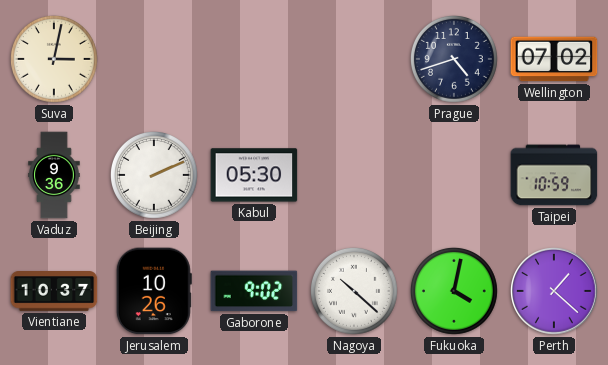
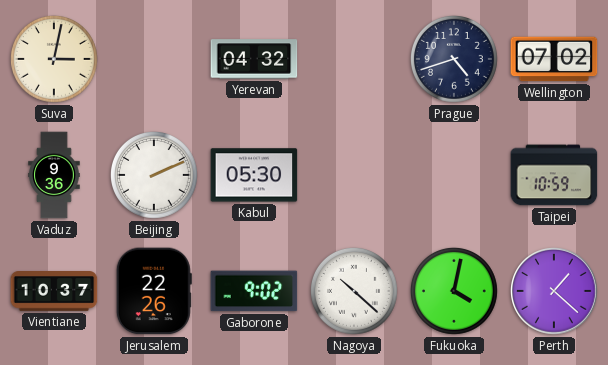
Yerevan: none -> 04:32
Jerusalem: 10:26 -> 22:26
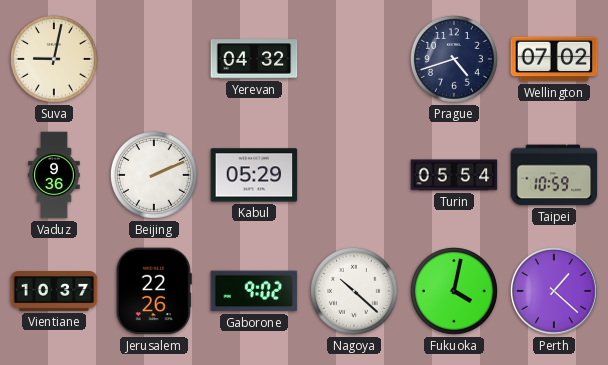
Suva: 3:02 -> 9:02
Kabul: 05:30 -> 05:29
Turin: none -> 05:54
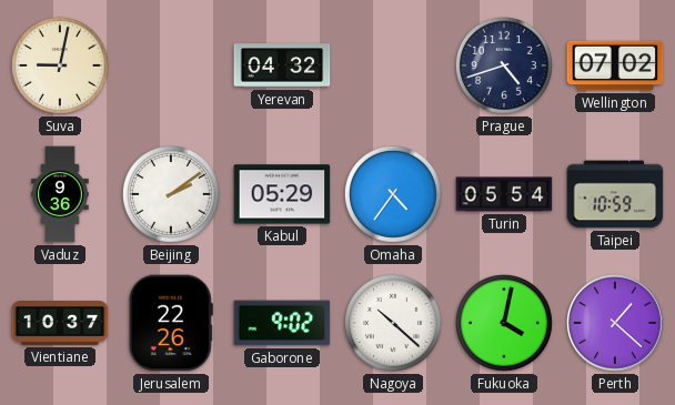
Beijing: 2:11 -> 2:09
Omaha: none -> 4:36
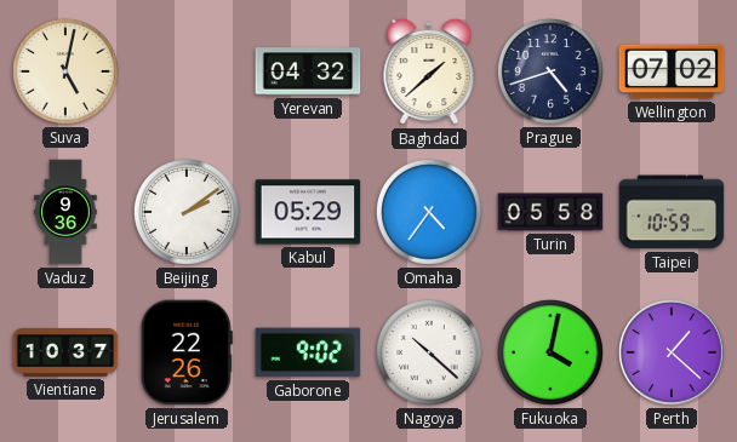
Suva: 9:02 -> 5:02
Baghdad: none -> 1:38
Turin: 05:54 -> 05:58
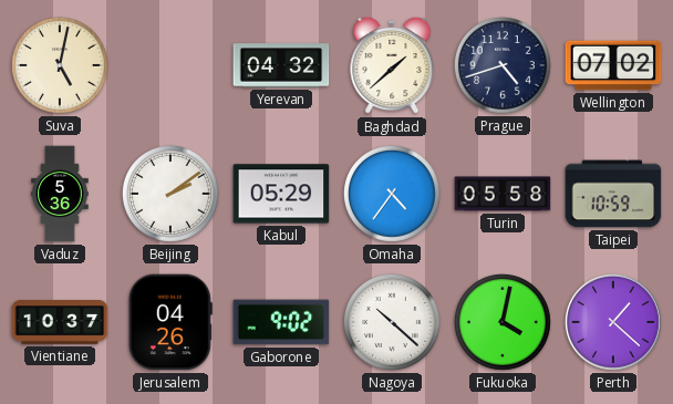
Vaduz: 9:36 -> 5:36
Jerusalem: 22:26 -> 04:26
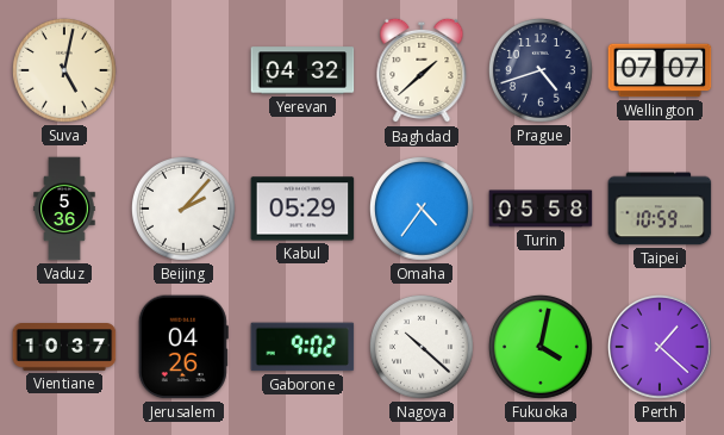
Wellington: 07:02 -> 07:07
Beijing: 2:09 -> 2:07
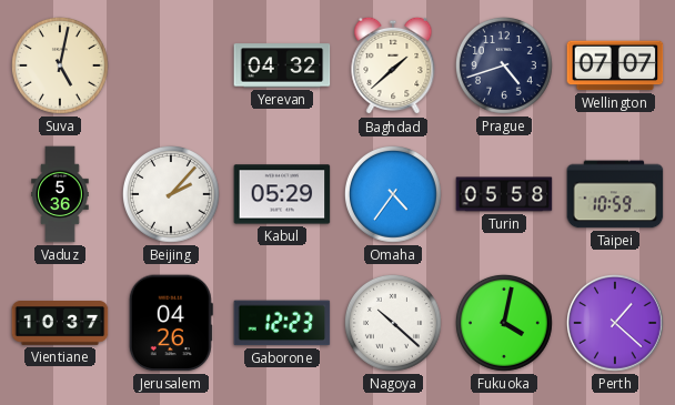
Gaborone: 9:02 -> 12:23
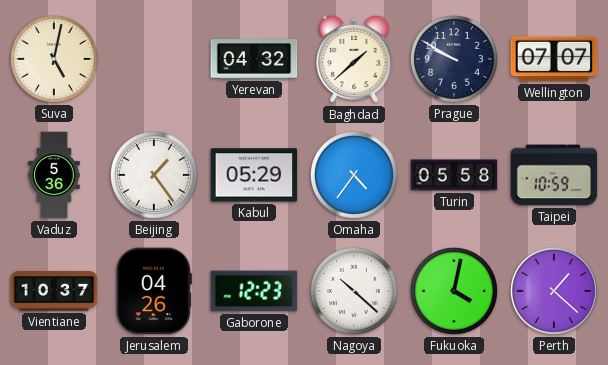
Prague: 4:42 -> 9:50
Beijing: 2:07 -> 1:24
